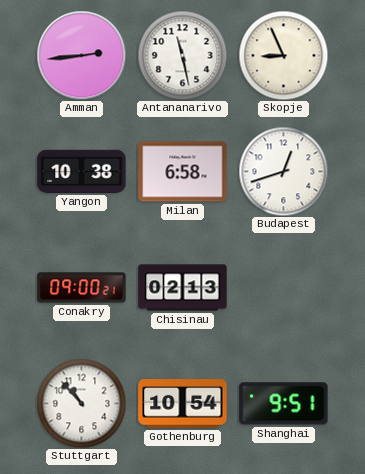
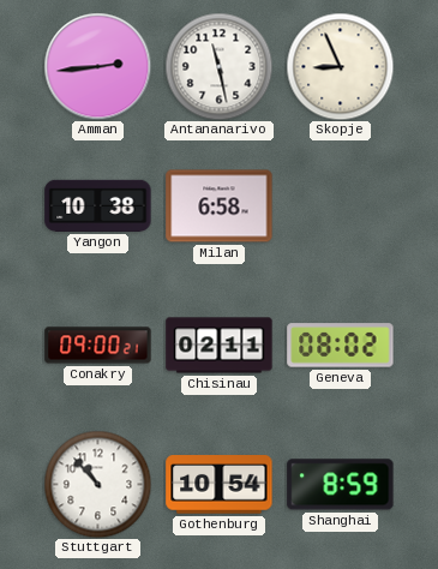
Budapest: 12:42 -> none
Chisinau: 02:13 -> 02:11
Geneva: none -> 08:02
Shanghai: 9:51 -> 8:59
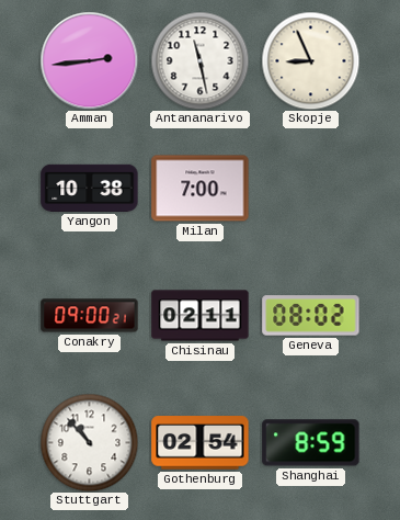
Milan: 6:58 -> 7:00
Gothenburg: 10:54 -> 02:54
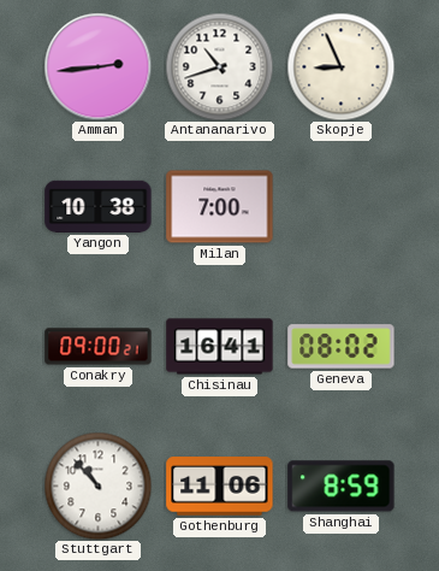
Antananarivo: 11:28 -> 10:42
Chisinau: 02:11 -> 16:41
Gothenburg: 02:54 -> 11:06
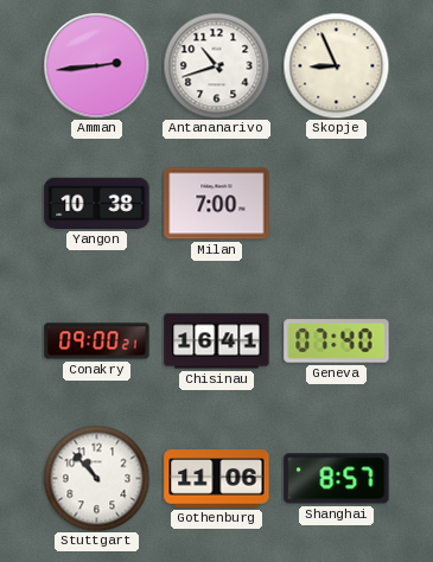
Geneva: 08:02 -> 07:40
Shanghai: 8:59 -> 8:57
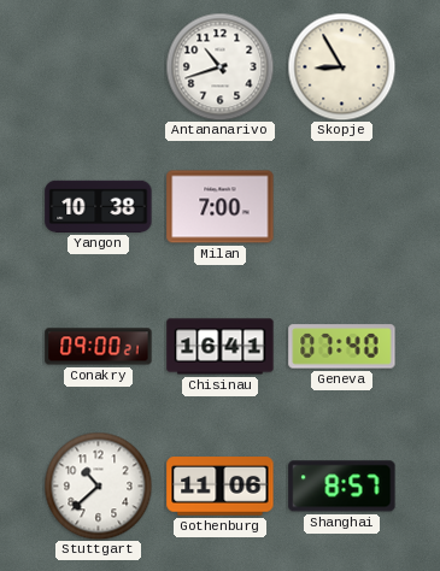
Amman: 2:44 -> none
Skopje: 8:56 -> 8:55
Stuttgart: 10:53 -> 10:38
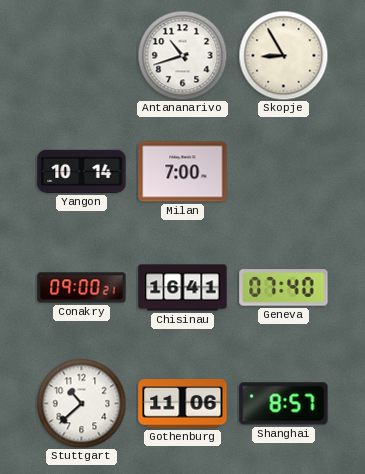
Yangon: 10:38 -> 10:14
